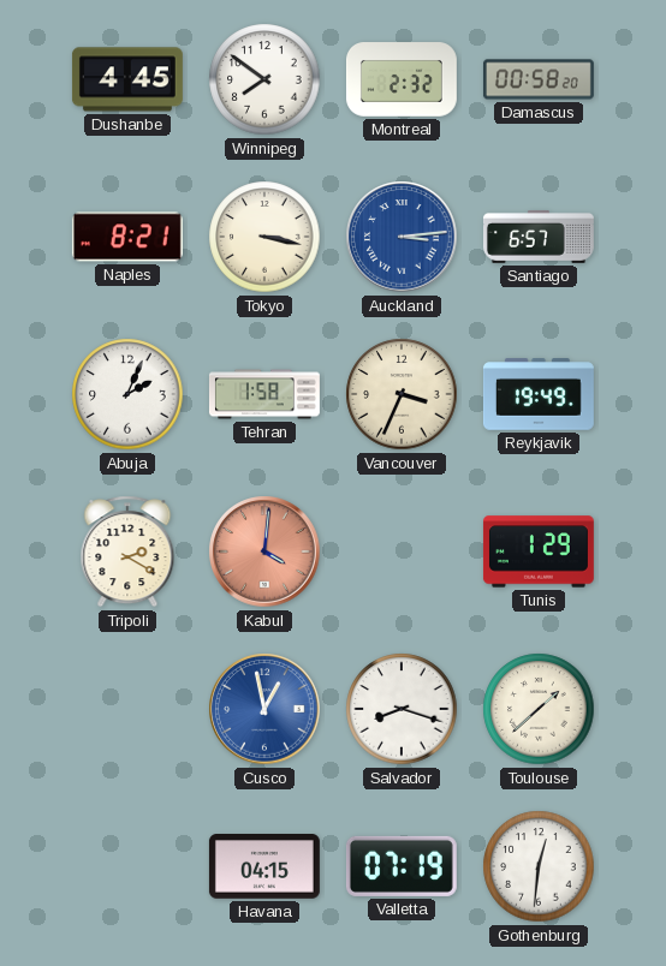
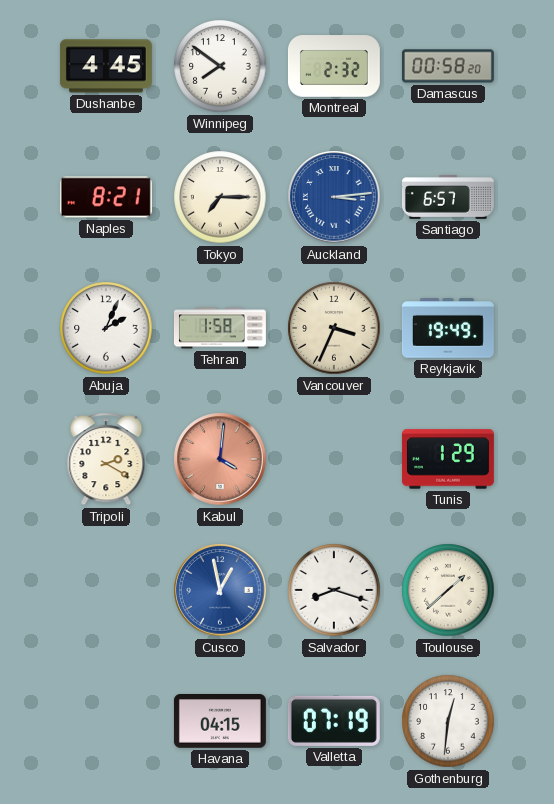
Tokyo: 3:17 -> 7:15
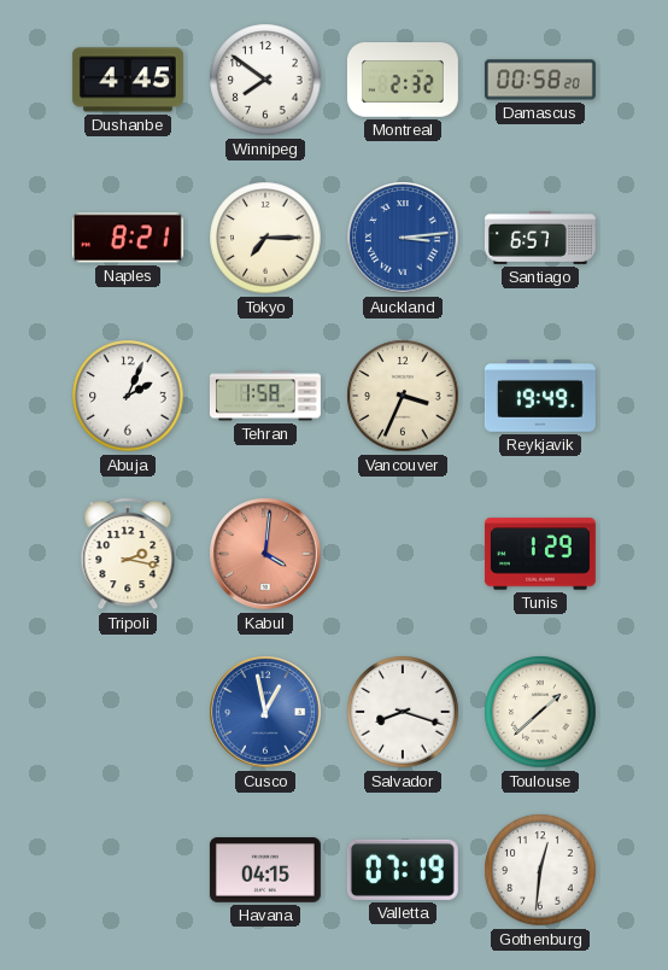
Tripoli: 2:20 -> 2:17
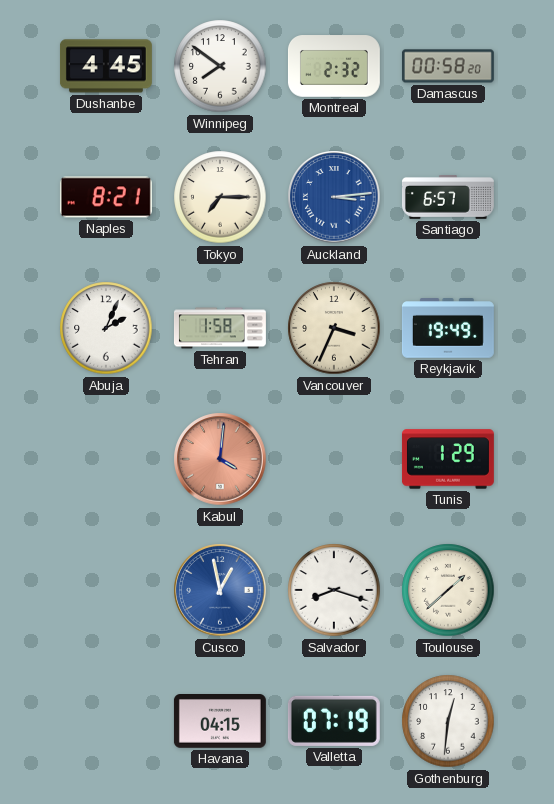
Tripoli: 2:17 -> none
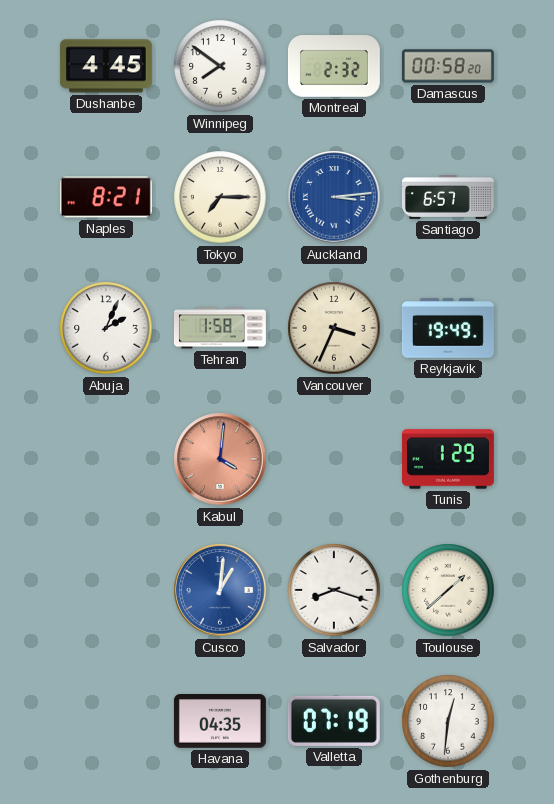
Cusco: 12:58 -> 1:01
Havana: 04:15 -> 04:35
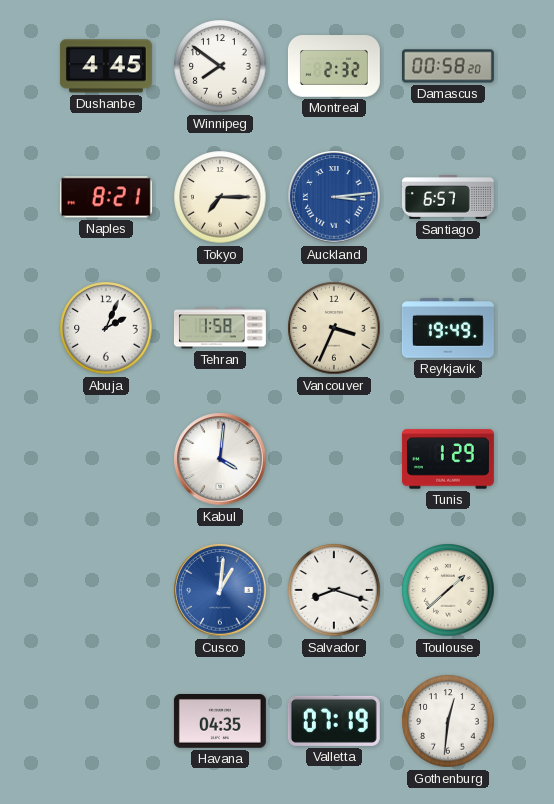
Kabul dial: salmon -> white
